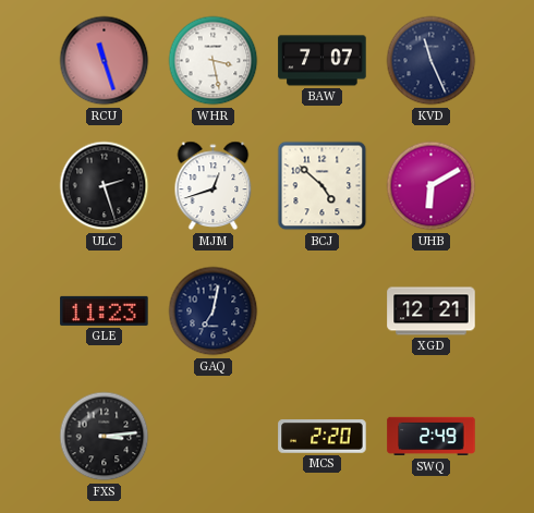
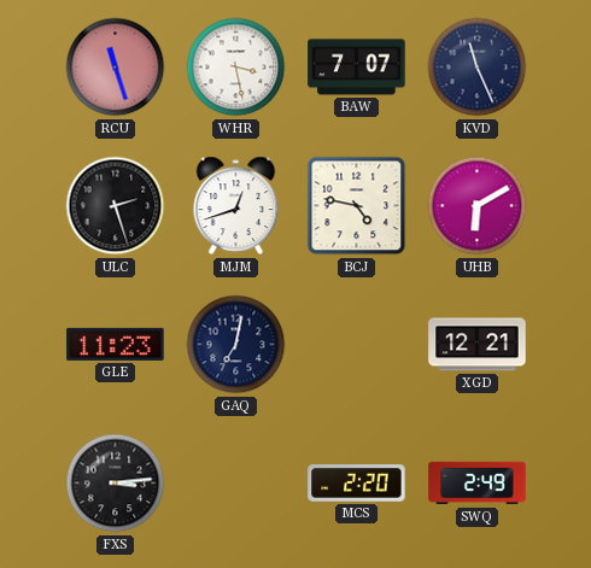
BCJ: 4:52 -> 4:47
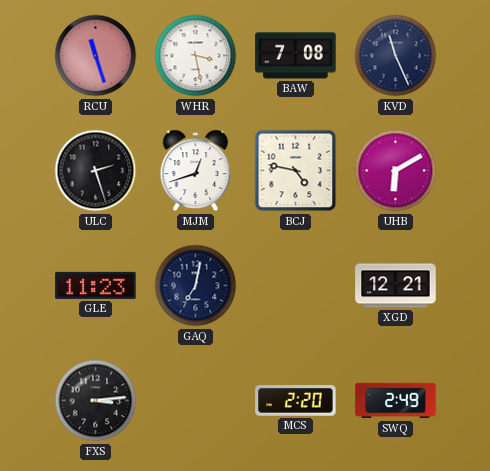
BAW: 7:07 -> 7:08
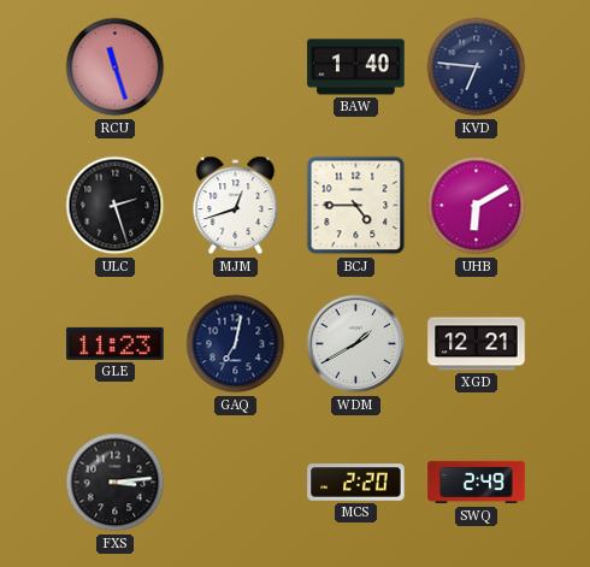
WHR: 3:28 -> none
BAW: 7:08 -> 1:40
KVD: 11:26 -> 6:46
BCJ: 4:47 -> 4:45
WDM: none -> 1:40
